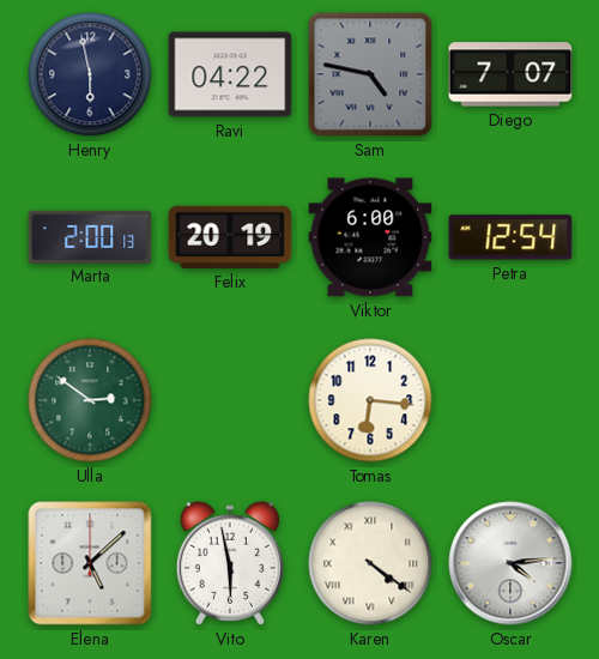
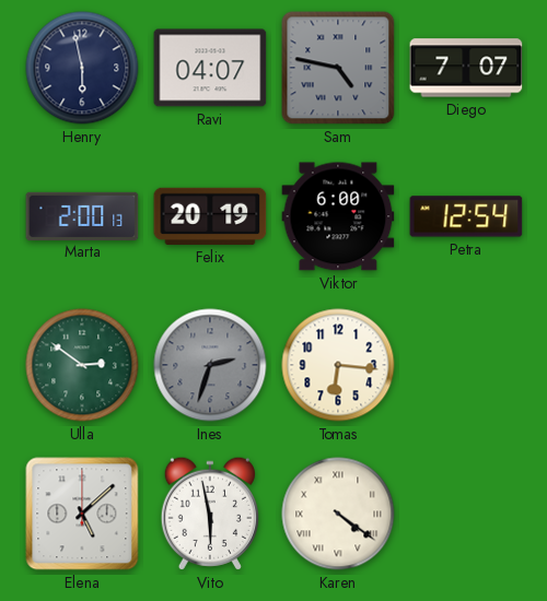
Ravi: 04:22 -> 04:07
Ines: none -> 2:33
Oscar: 4:14 -> none
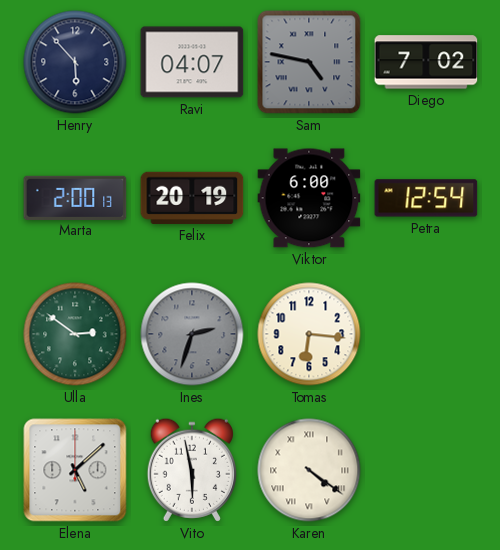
Henry: 5:58 -> 5:53
Diego: 7:07 -> 7:02
